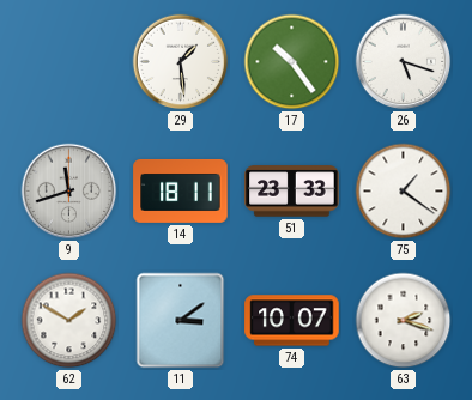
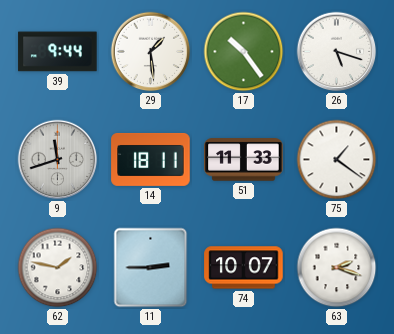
39: none -> 9:44
51: 23:33 -> 11:33
62: 1:50 -> 1:47
11: 3:09 -> 2:45
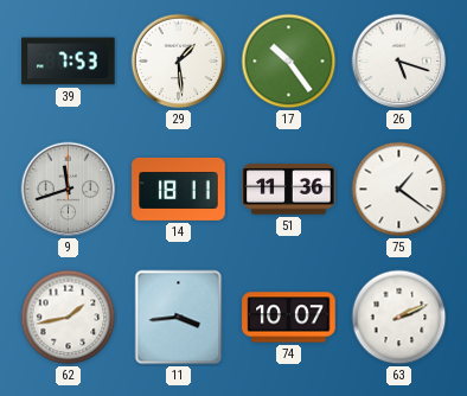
39: 9:44 -> 7:53
51: 11:33 -> 11:36
62: 1:47 -> 1:43
11: 2:45 -> 3:44
63: 2:18 -> 2:11
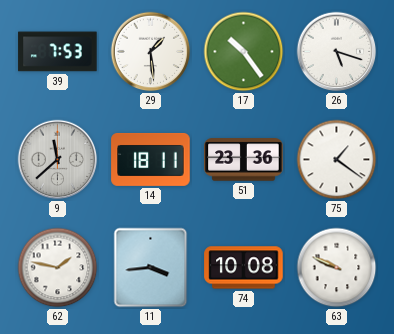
9: 11:42 -> 11:38
51: 11:36 -> 23:36
62: 1:43 -> 1:47
74: 10:07 -> 10:08
63: 2:11 -> 9:49
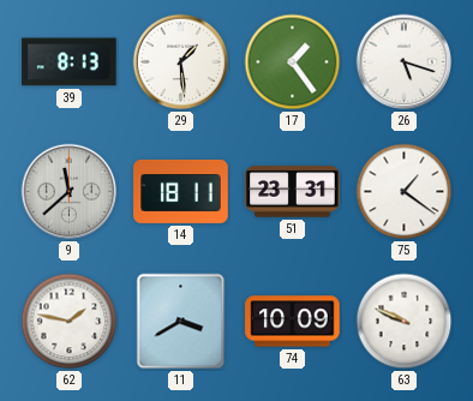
39: 7:53 -> 8:13
17: 10:24 -> 1:24
51: 23:36 -> 23:31
11: 3:44 -> 3:40
74: 10:08 -> 10:09
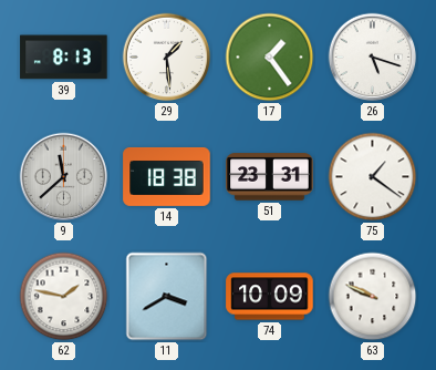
14: 18:11 -> 18:38
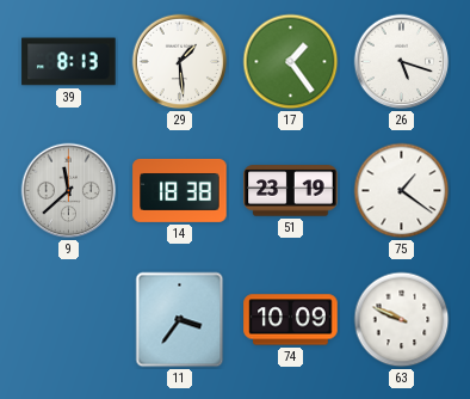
51: 23:31 -> 23:19
62: 1:47 -> none
11: 3:40 -> 3:36
